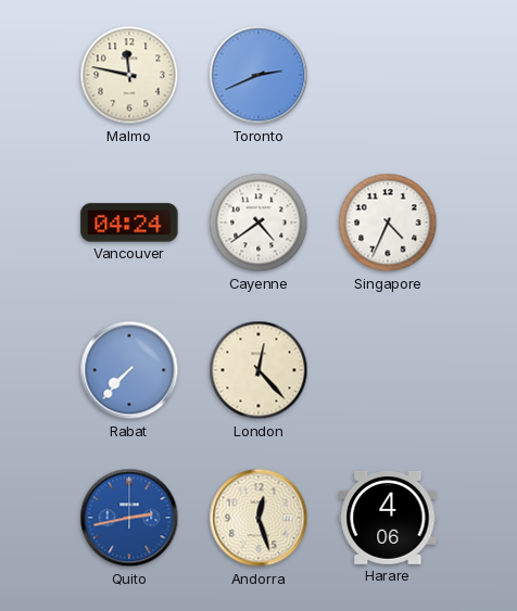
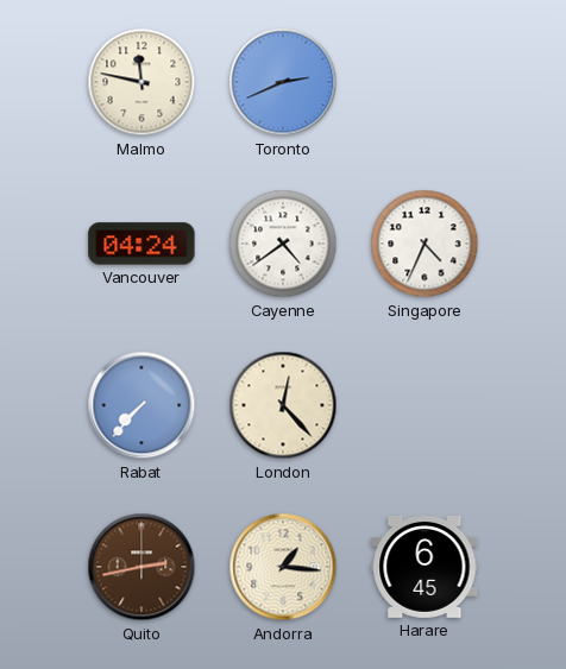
Quito dial: blue -> brown
Andorra: 12:27 -> 1:16
Harare: 4:06 -> 6:45
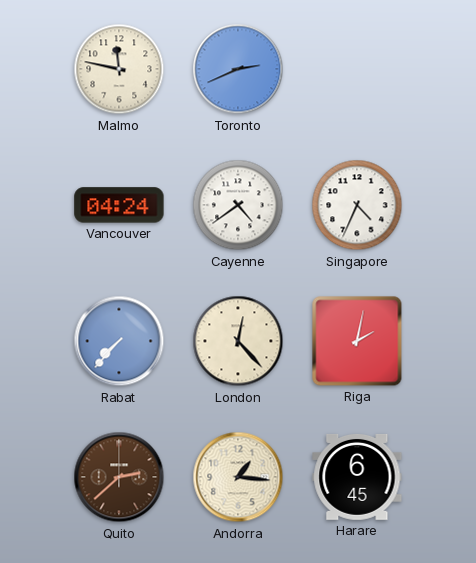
Riga: none -> 2:02
Quito: 2:43 -> 2:38
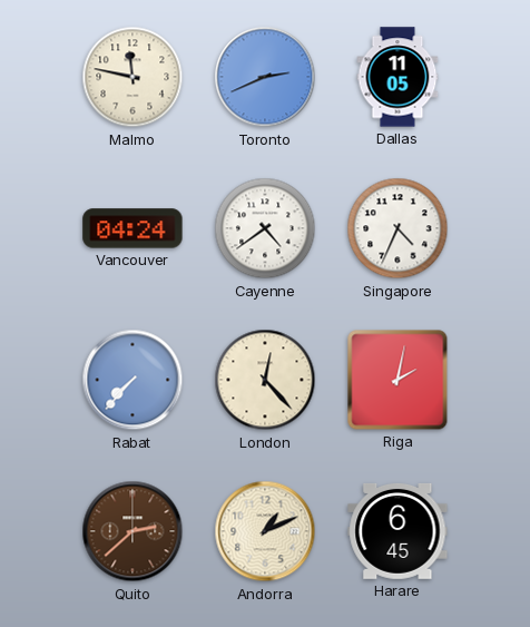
Dallas: none -> 11:05
Andorra: 1:16 -> 1:11
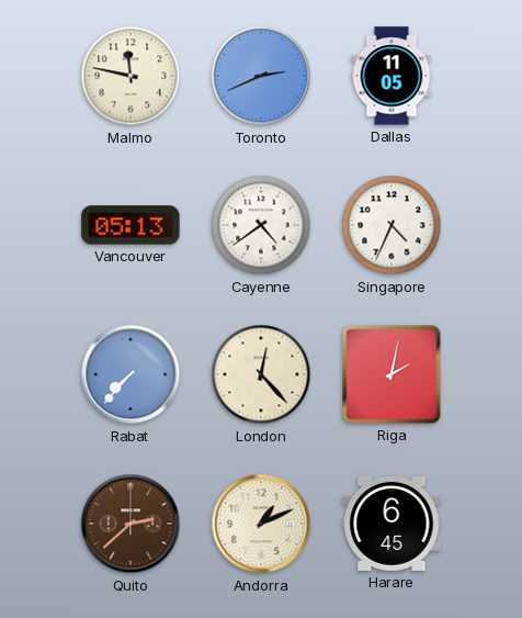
Vancouver: 04:24 -> 05:13
